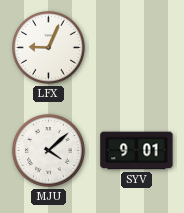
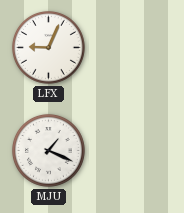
MJU: 4:08 -> 1:19
SYV: 9:01 -> none
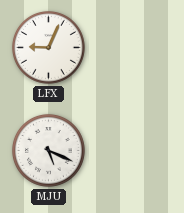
MJU: 1:19 -> 5:19
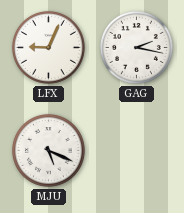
GAG: none -> 2:17
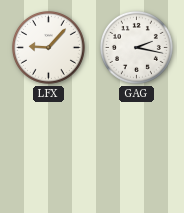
LFX: 9:04 -> 9:07
MJU: 5:19 -> none
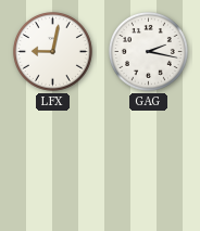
LFX: 9:07 -> 9:02
